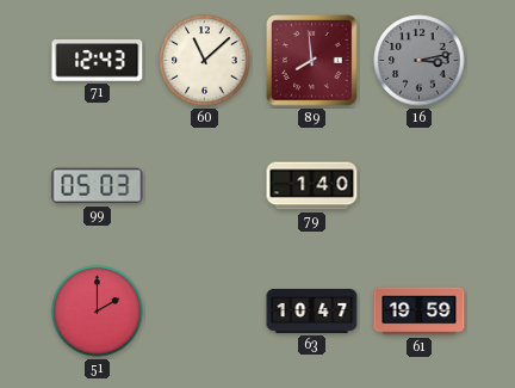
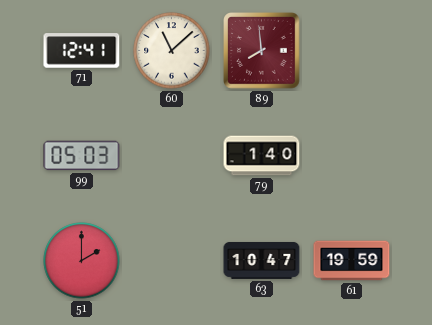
71: 12:43 -> 12:41
16: 3:13 -> none
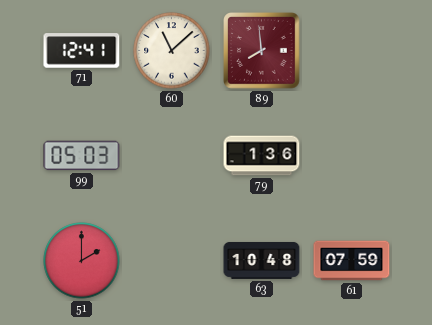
79: 1:40 -> 1:36
63: 10:47 -> 10:48
61: 19:59 -> 07:59
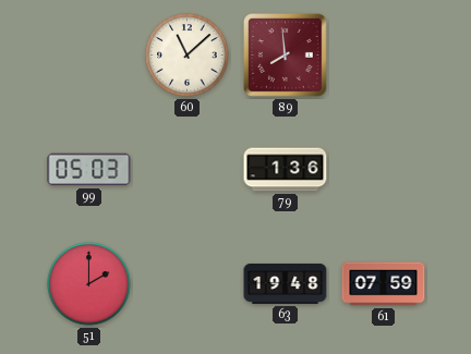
71: 12:41 -> none
63: 10:48 -> 19:48
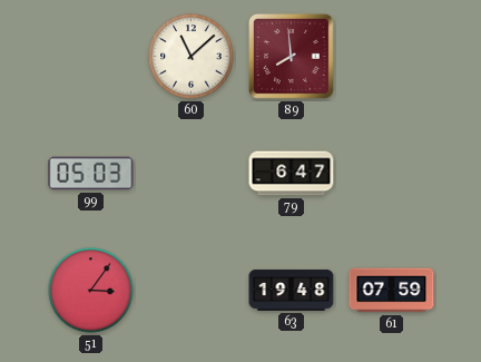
79: 1:36 -> 6:47
51: 2:00 -> 3:06
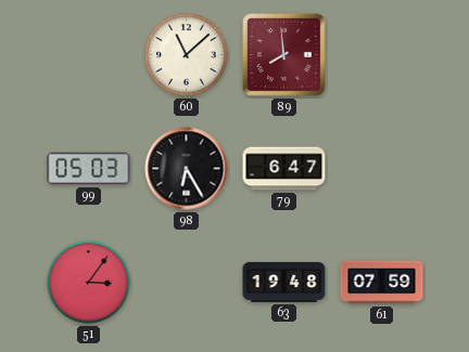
98: none -> 6:25
